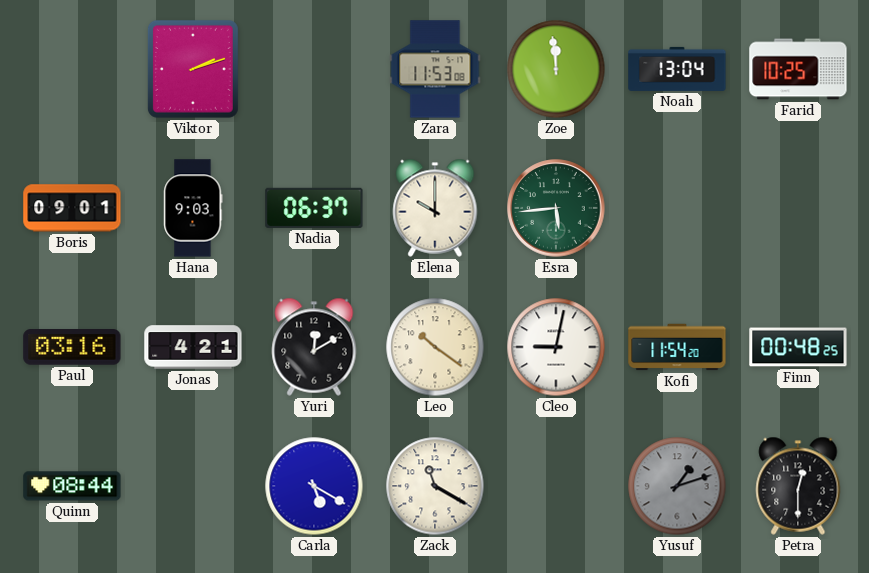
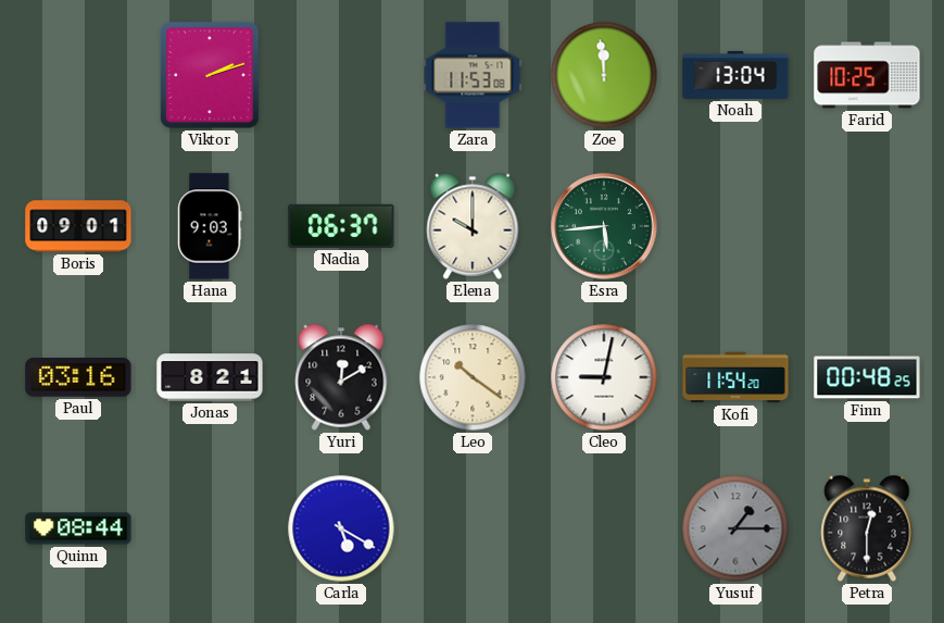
Jonas: 4:21 -> 8:21
Zack: 11:20 -> none
Yusuf: 1:12 -> 1:15
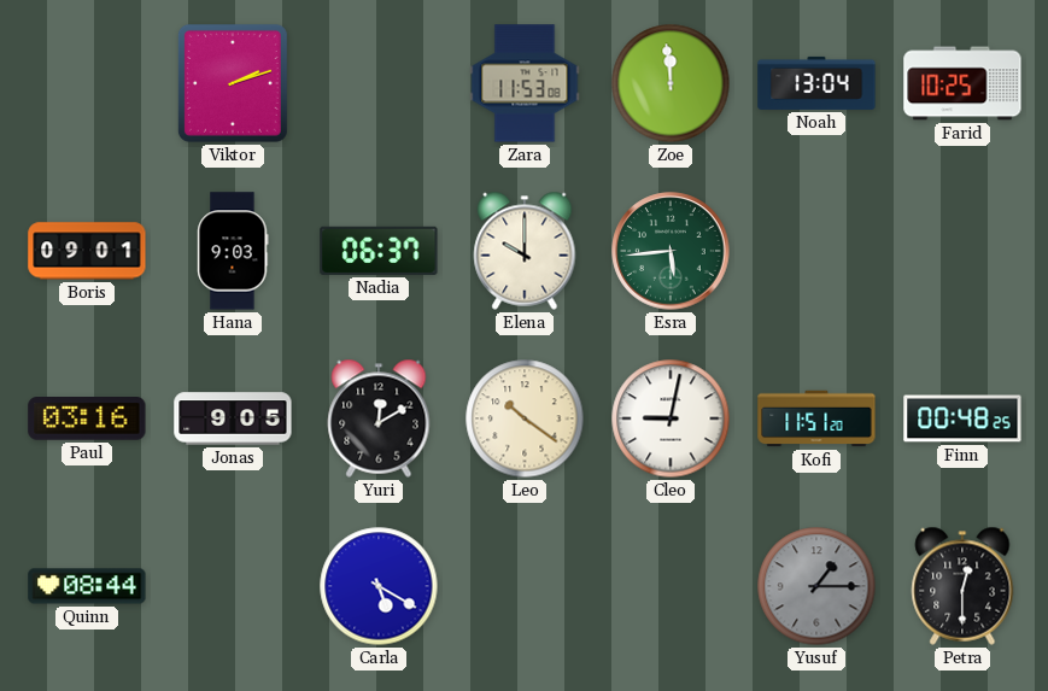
Jonas: 8:21 -> 9:05
Kofi: 11:54 -> 11:51
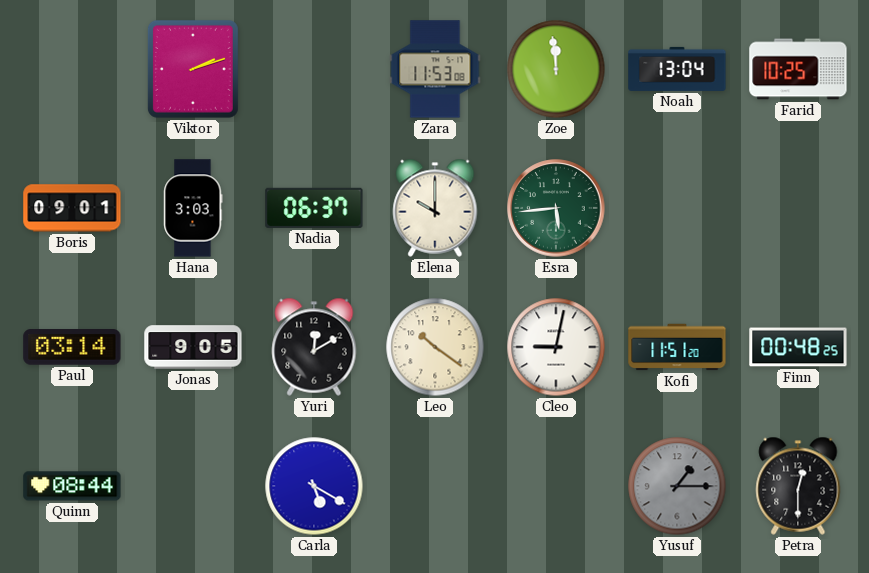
Hana: 9:03 -> 3:03
Paul: 03:16 -> 03:14
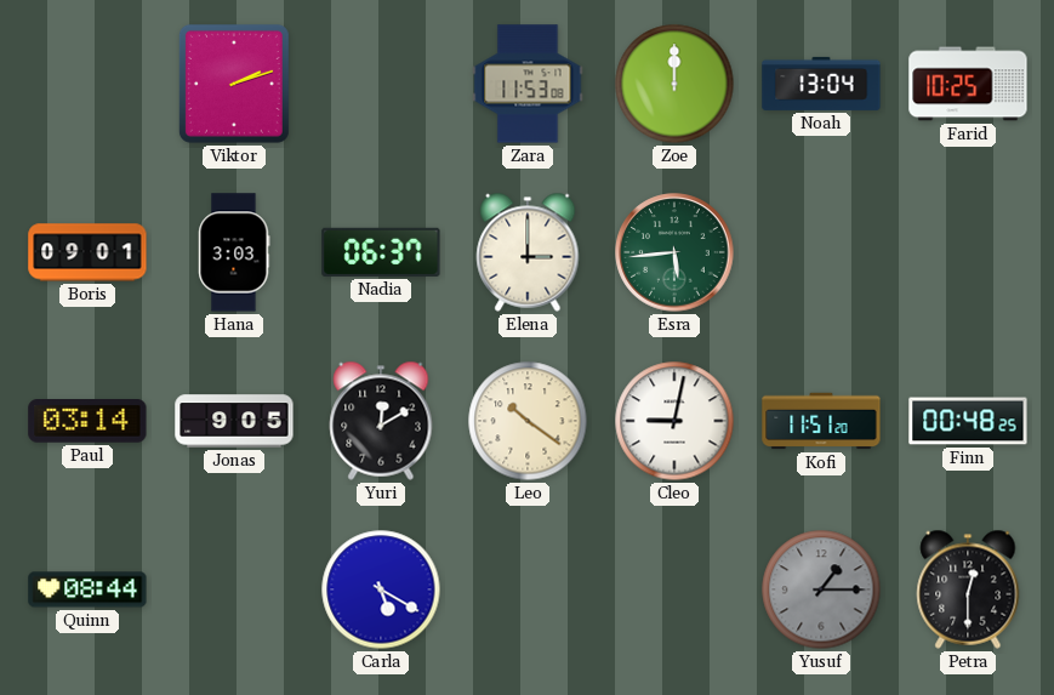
Zoe: 11:59 -> 12:00
Elena: 10:00 -> 3:00
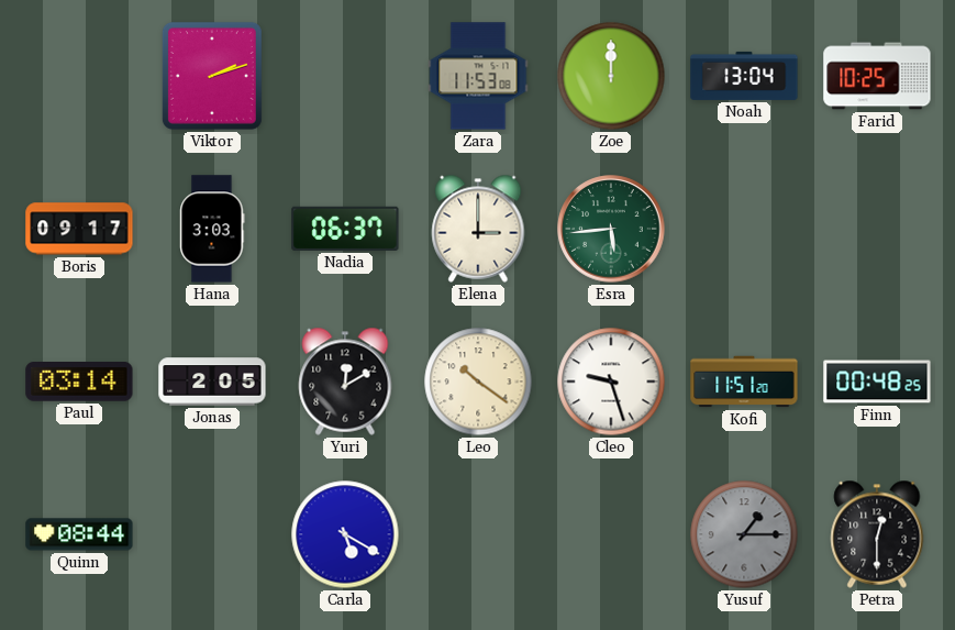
Boris: 09:01 -> 09:17
Jonas: 9:05 -> 2:05
Cleo: 9:02 -> 9:27
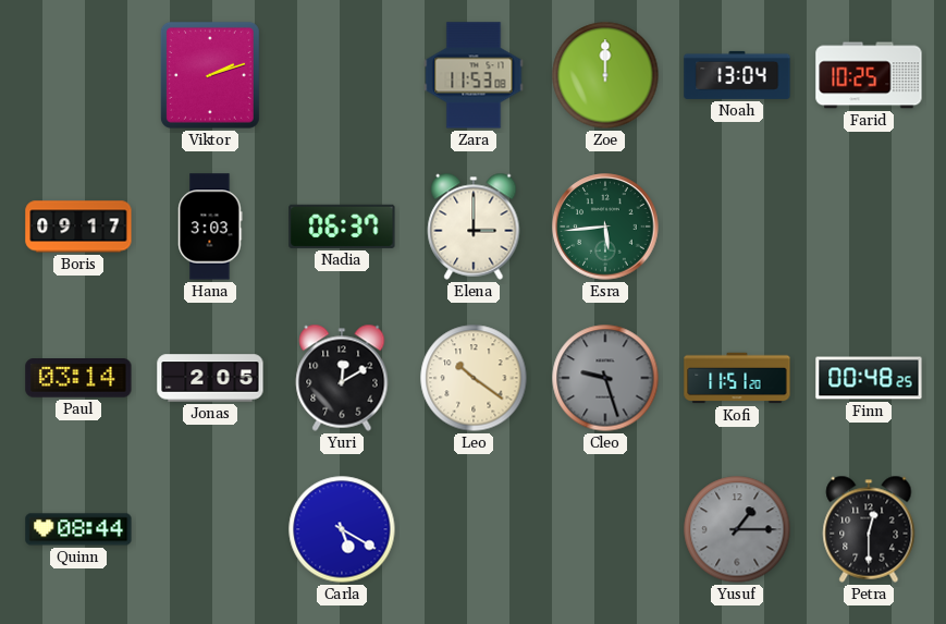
Cleo dial: white -> grey
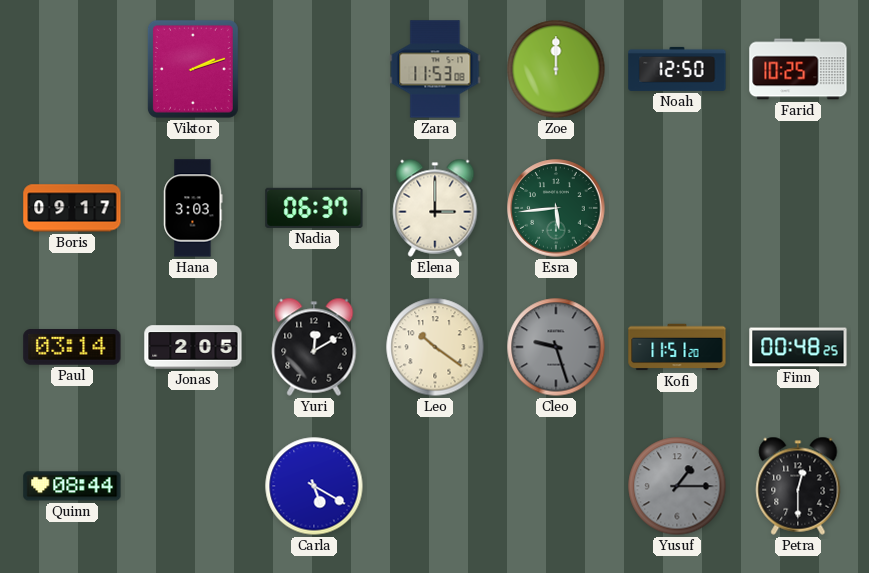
Noah: 13:04 -> 12:50
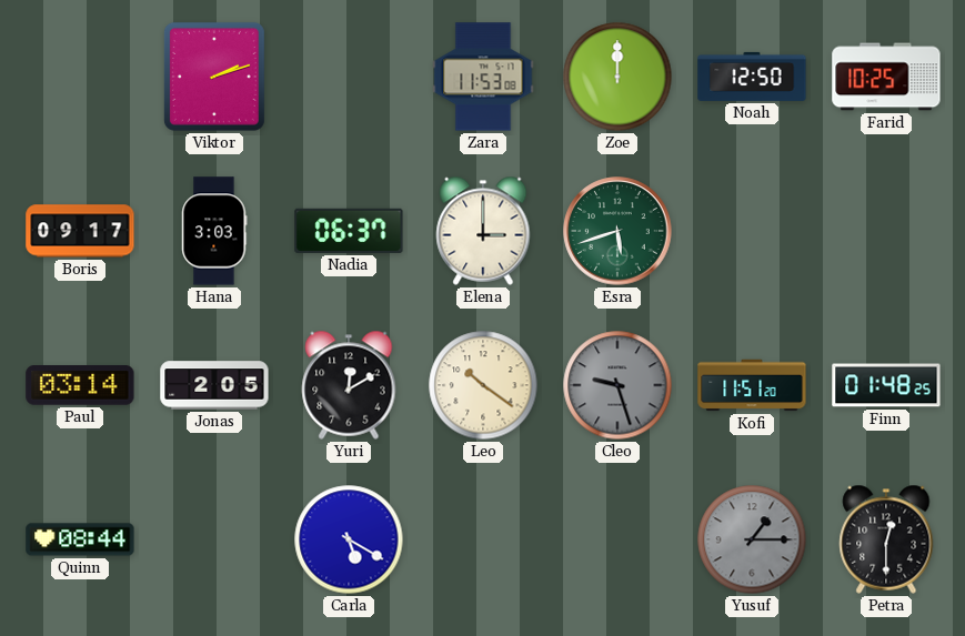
Esra: 5:44 -> 5:42
Finn: 00:48 -> 01:48
